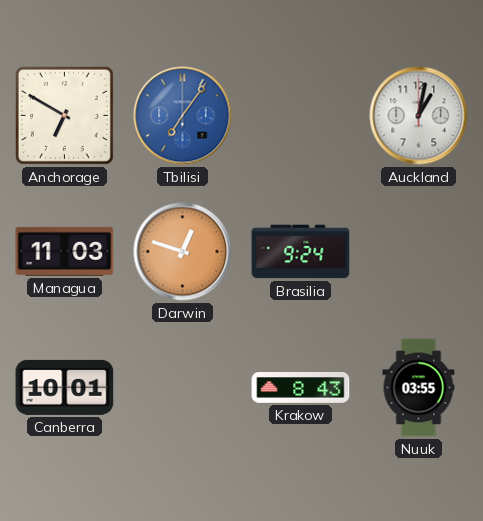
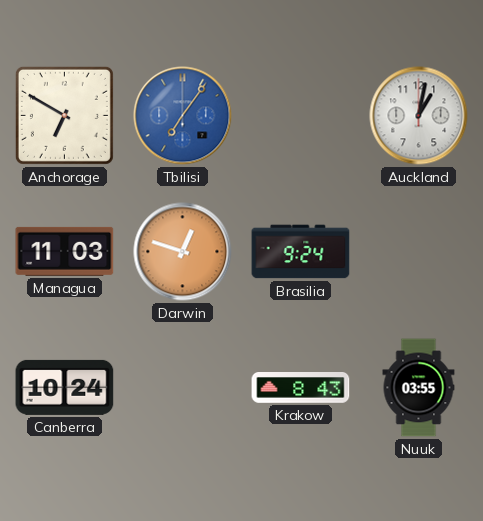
Canberra: 10:01 -> 10:24
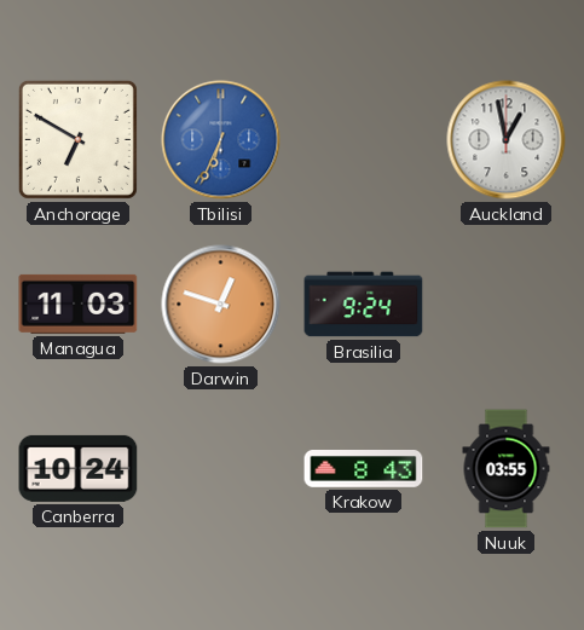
Tbilisi: 7:06 -> 6:34
Auckland: 1:02 -> 12:58
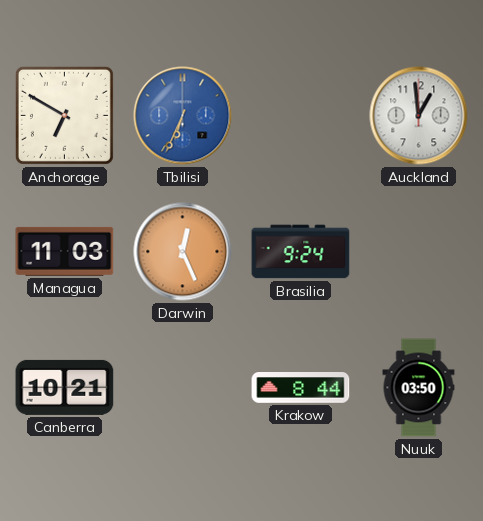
Auckland: 12:58 -> 12:59
Darwin: 12:48 -> 12:26
Canberra: 10:24 -> 10:21
Krakow: 8:43 -> 8:44
Nuuk: 03:55 -> 03:50
